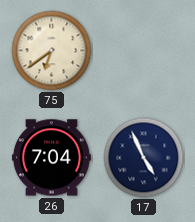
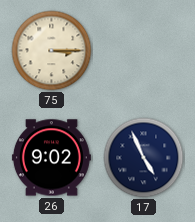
75: 6:39 -> 3:15
26: 7:04 -> 9:02
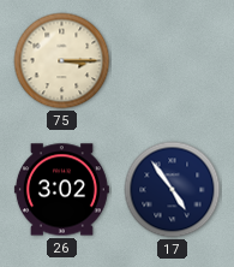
26: 9:02 -> 3:02
17: 4:56 -> 4:54
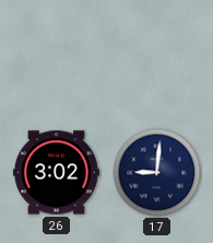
75: 3:15 -> none
17: 4:54 -> 9:01
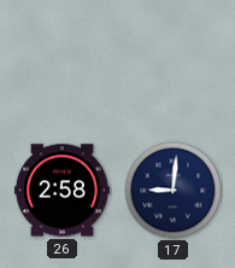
26: 3:02 -> 2:58
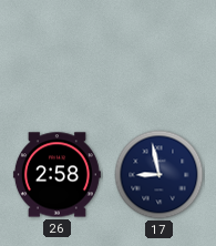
17: 9:01 -> 8:58
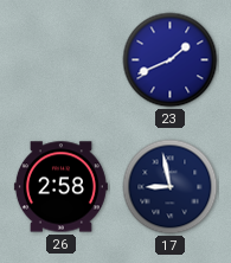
23: none -> 1:41
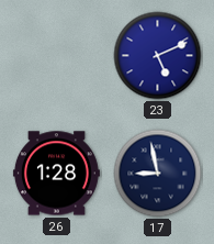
23: 1:41 -> 5:11
26: 2:58 -> 1:28
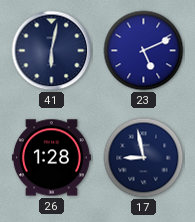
41: none -> 6:02
